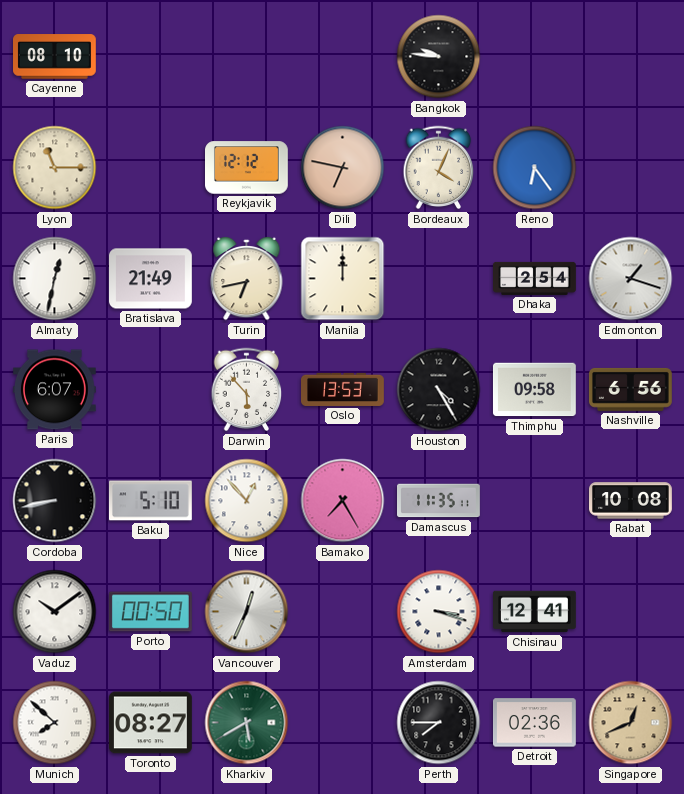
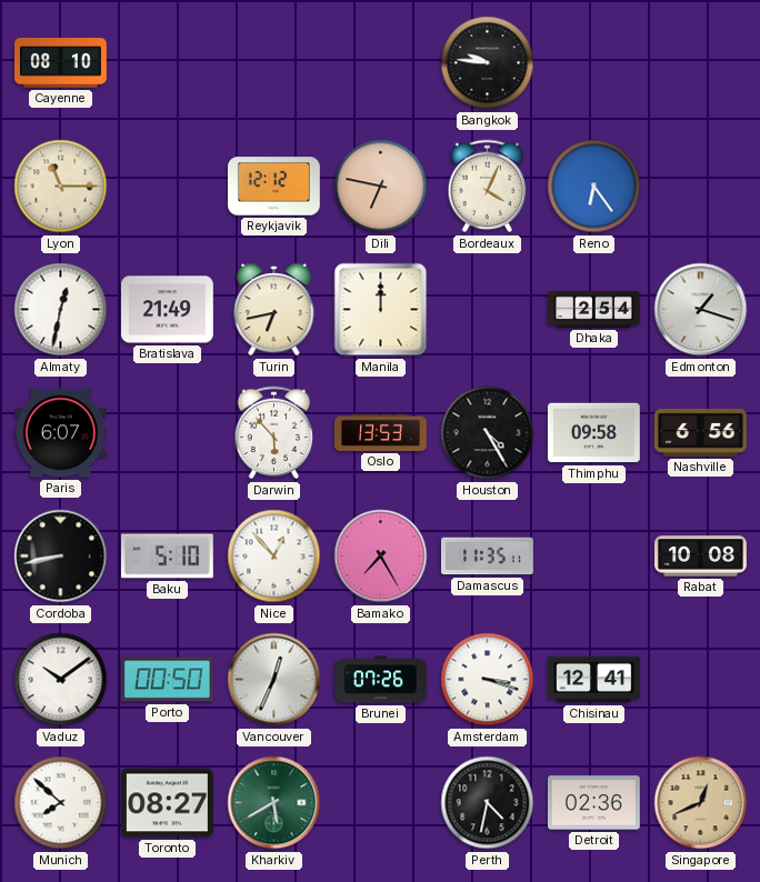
Brunei: none -> 07:26
Perth: 7:45 -> 4:32
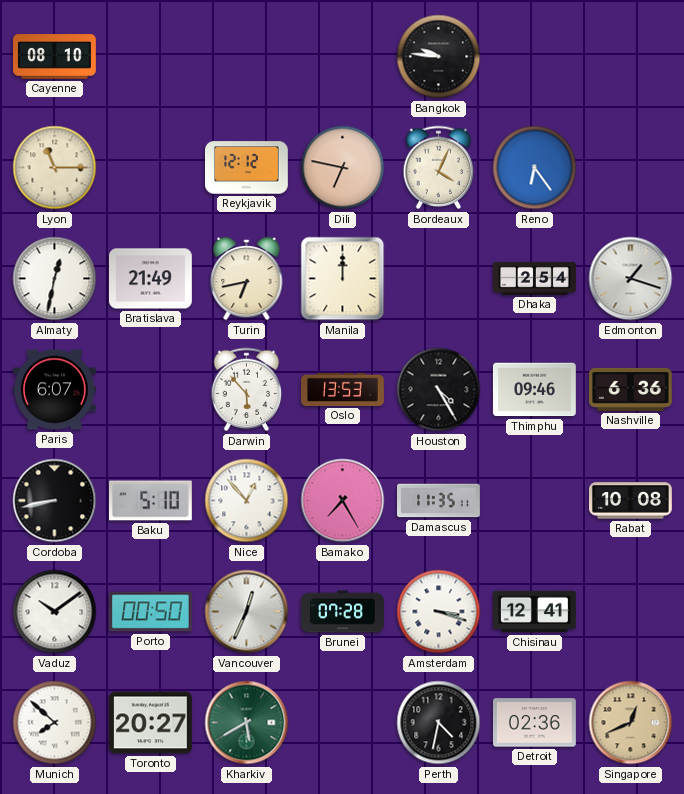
Thimphu: 09:58 -> 09:46
Nashville: 6:56 -> 6:36
Brunei: 07:26 -> 07:28
Toronto: 08:27 -> 20:27
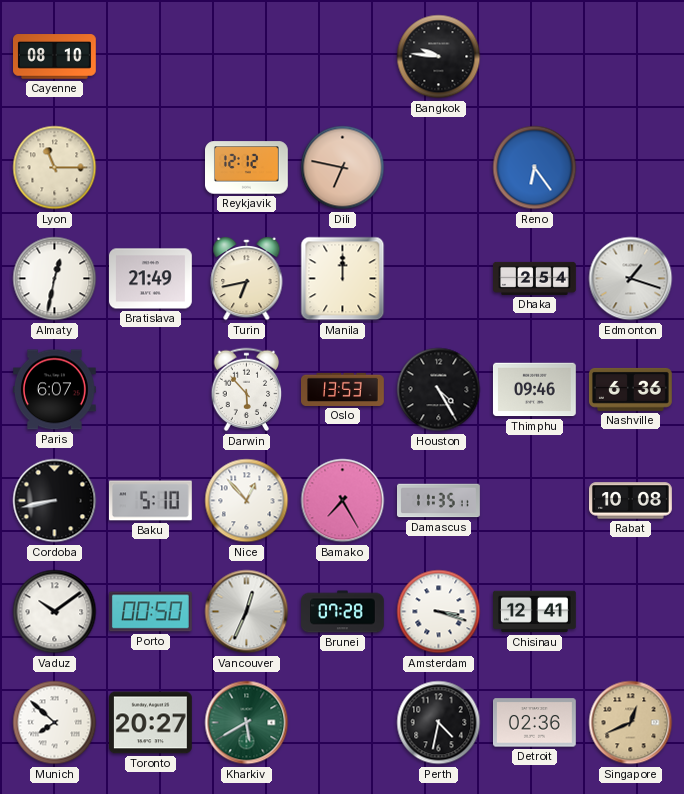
Bordeaux: 4:04 -> none
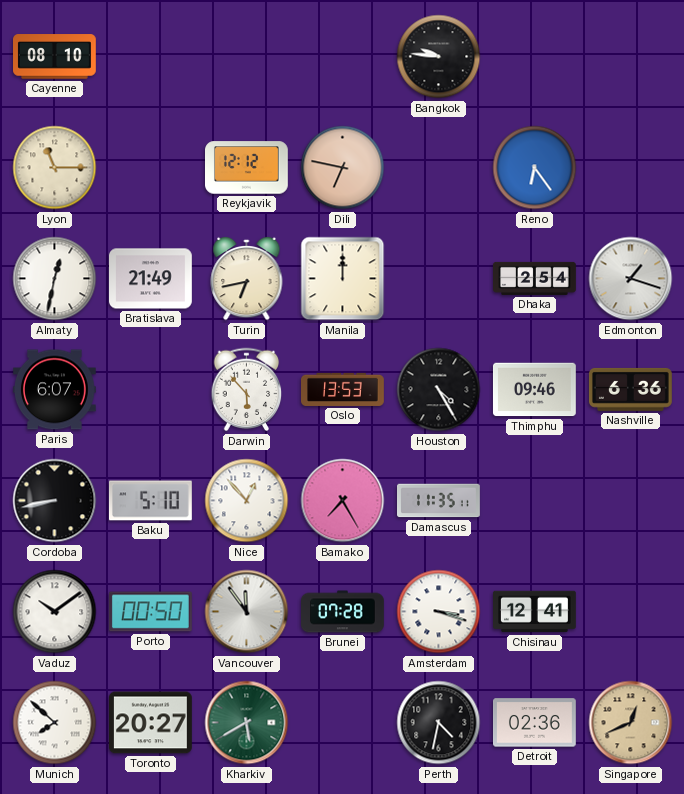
Rabat: 10:08 -> none
Vancouver: 12:34 -> 11:54
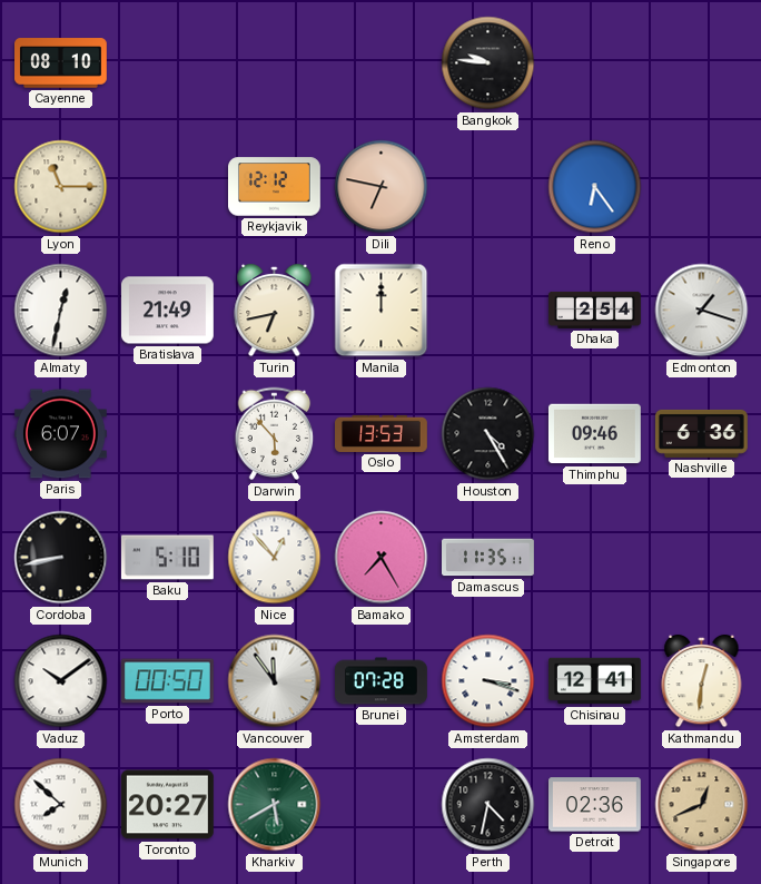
Kathmandu: none -> 12:31
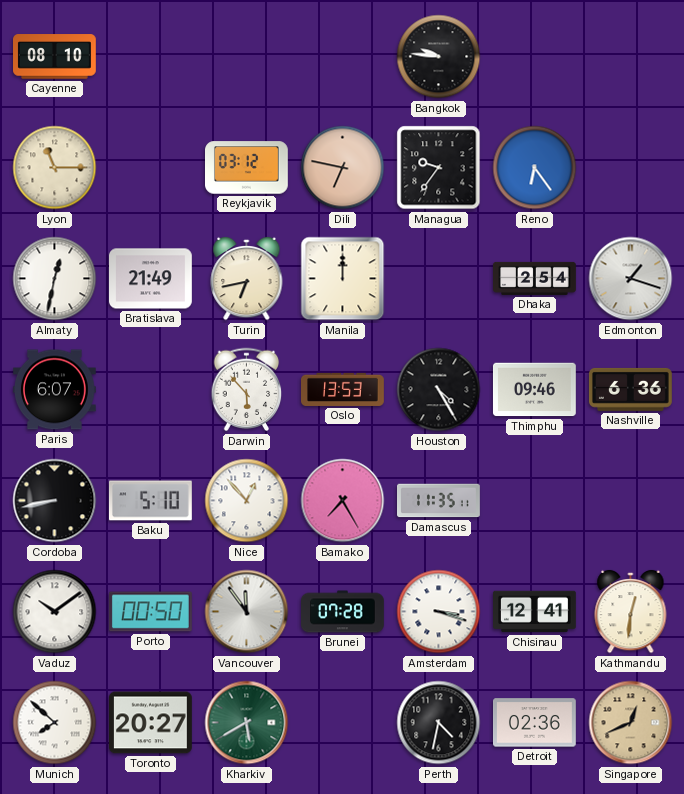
Reykjavik: 12:12 -> 03:12
Managua: none -> 9:36
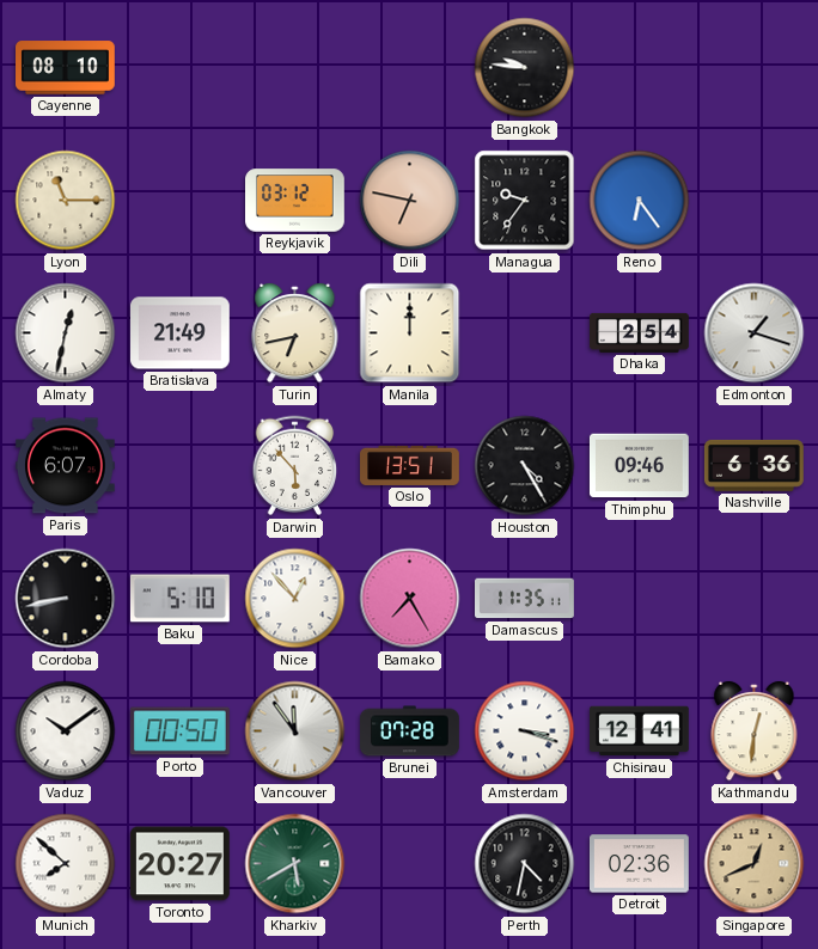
Oslo: 13:53 -> 13:51
